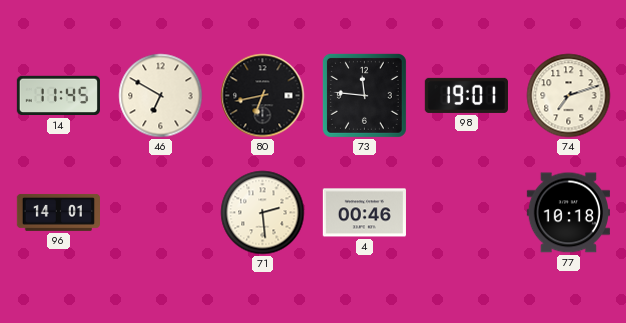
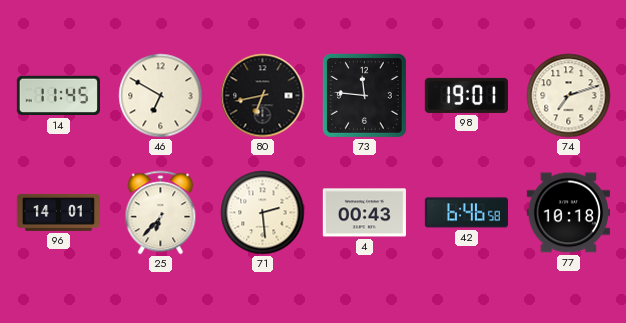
25: none -> 6:37
4: 00:46 -> 00:43
42: none -> 6:46
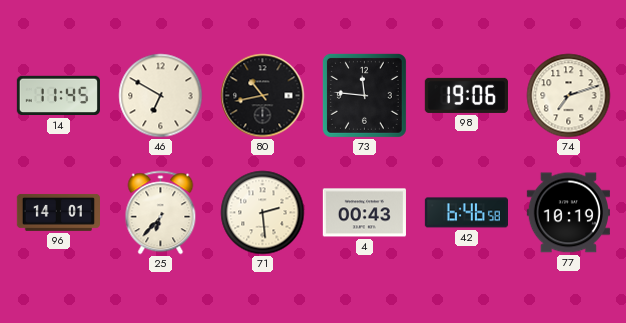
80: 6:43 -> 10:43
98: 19:01 -> 19:06
77: 10:18 -> 10:19
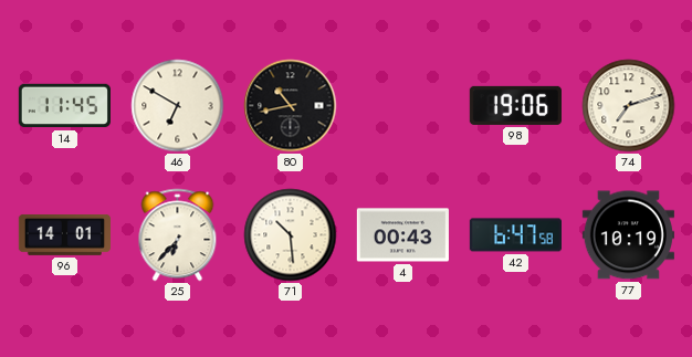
73: 11:46 -> none
71: 2:29 -> 10:29
42: 6:46 -> 6:47
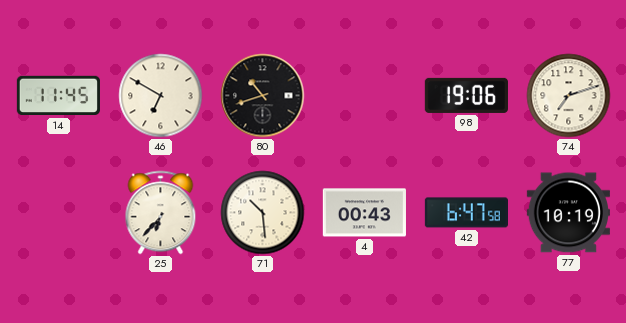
80: 10:43 -> 10:42
96: 14:01 -> none
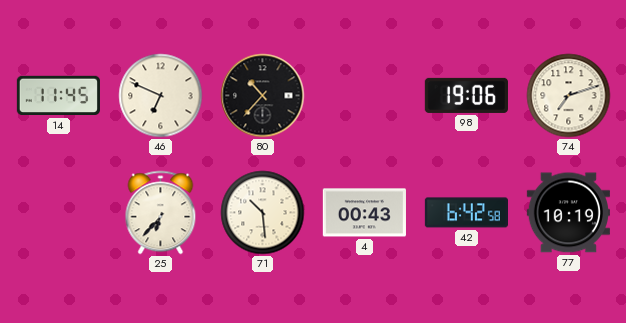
46: 6:50 -> 6:49
80: 10:42 -> 10:37
42: 6:47 -> 6:42
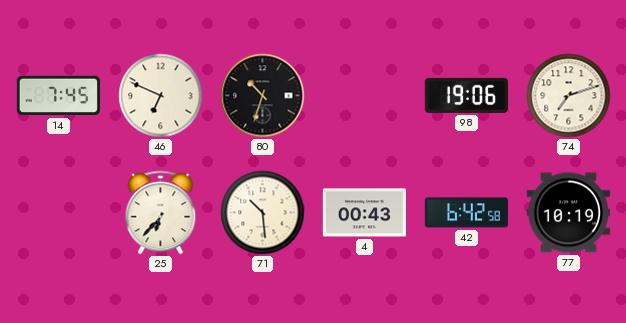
14: 11:45 -> 7:45
80: 10:37 -> 10:33
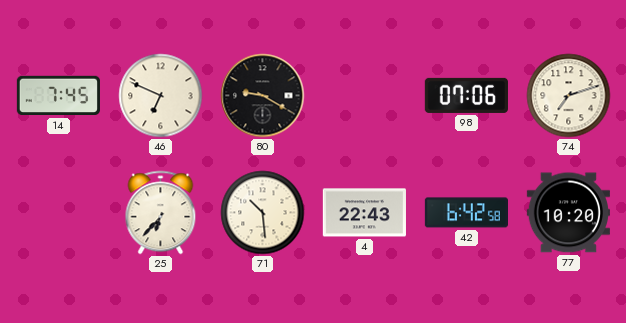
80: 10:33 -> 9:20
98: 19:06 -> 07:06
4: 00:43 -> 22:43
77: 10:19 -> 10:20
